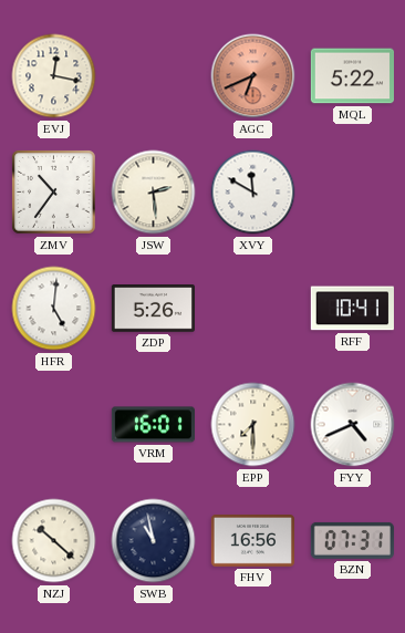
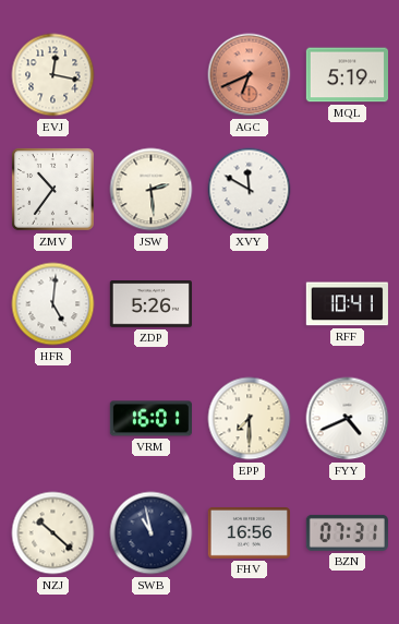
MQL: 5:22 -> 5:19
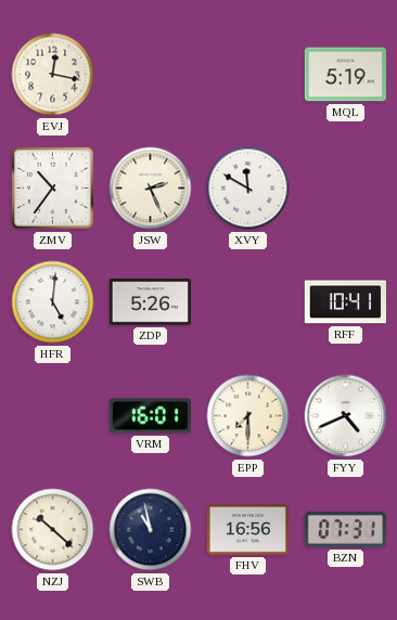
AGC: 6:41 -> none
JSW: 2:29 -> 2:26
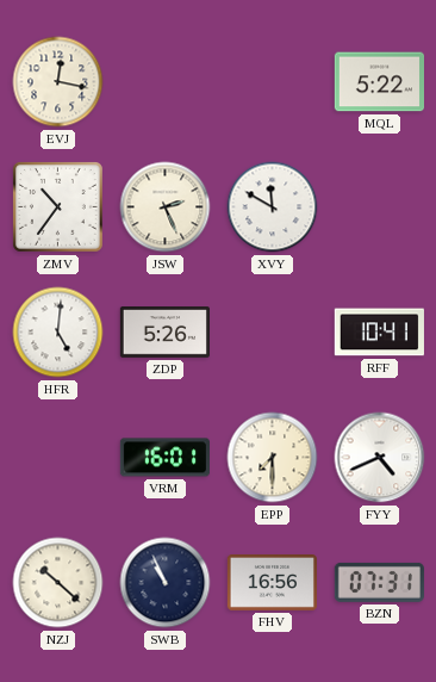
MQL: 5:19 -> 5:22
SWB: 10:58 -> 10:56
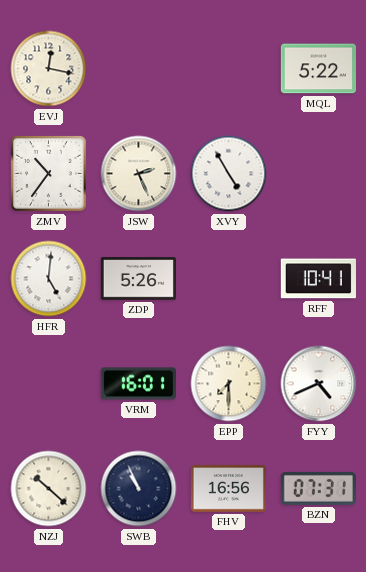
XVY: 11:50 -> 4:55
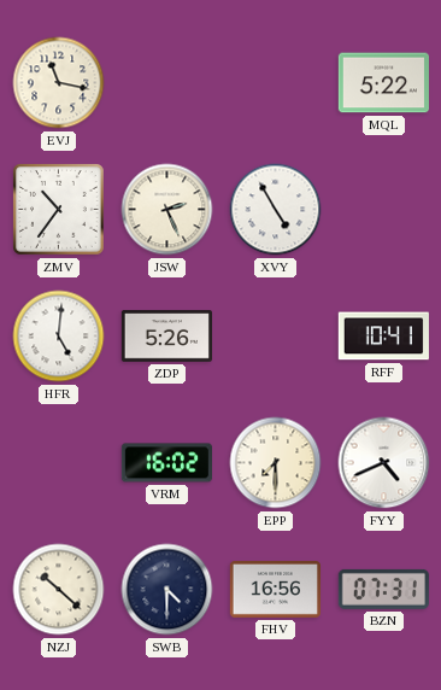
EVJ: 12:17 -> 11:17
VRM: 16:01 -> 16:02
SWB: 10:56 -> 4:30
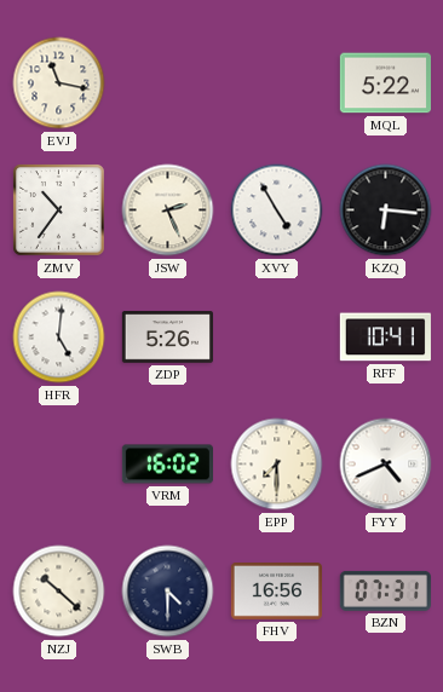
KZQ: none -> 6:16
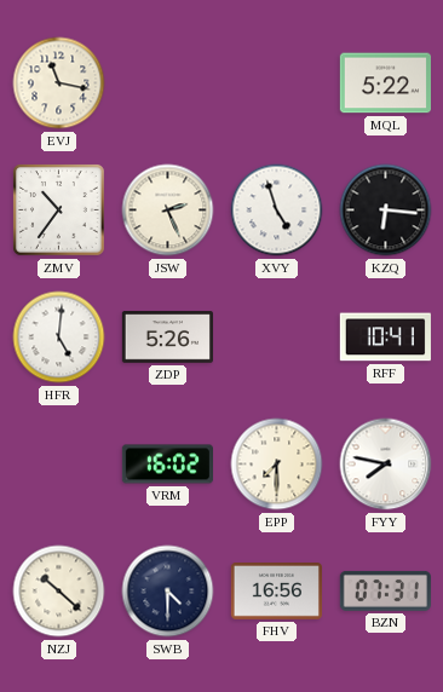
XVY: 4:55 -> 4:57
FYY: 4:41 -> 7:47
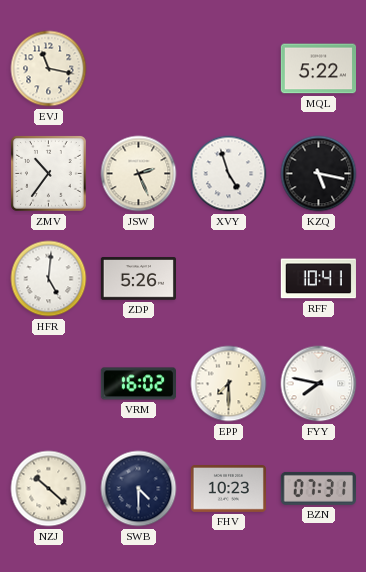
KZQ: 6:16 -> 5:17
FHV: 16:56 -> 10:23
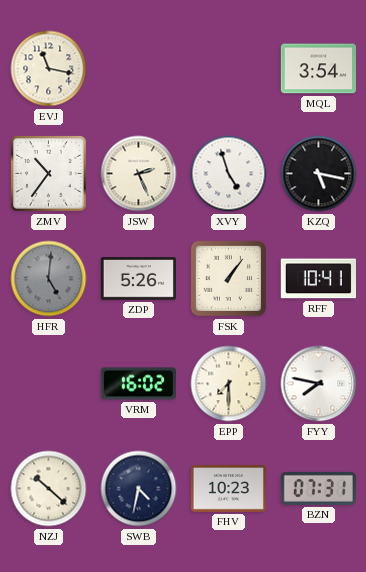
MQL: 5:22 -> 3:54
HFR dial: white -> grey
FSK: none -> 1:06
SWB: 4:30 -> 4:32
